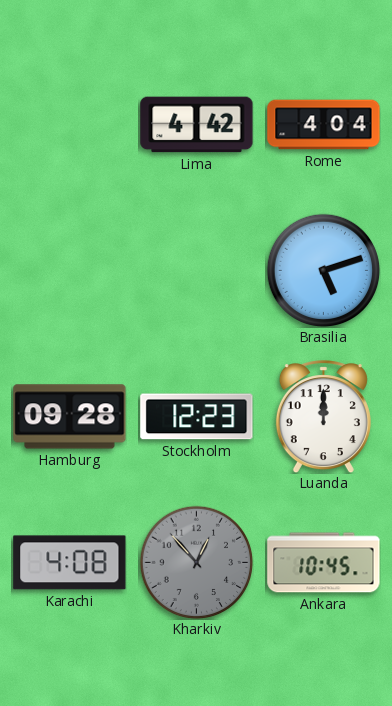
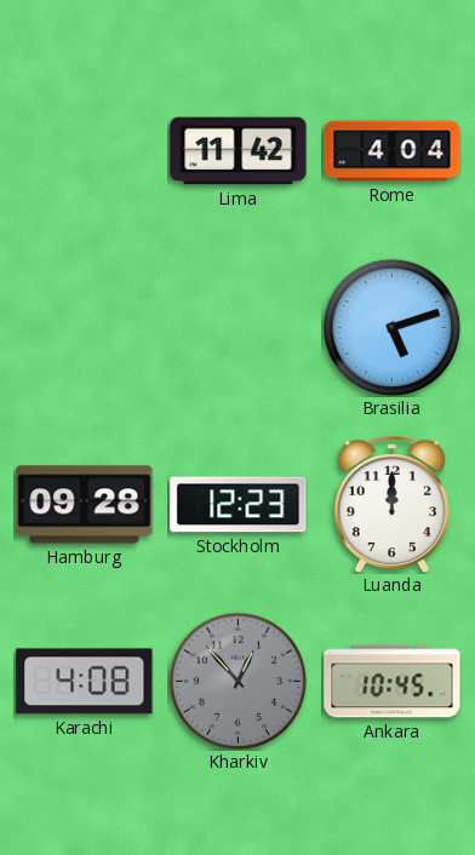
Lima: 4:42 -> 11:42
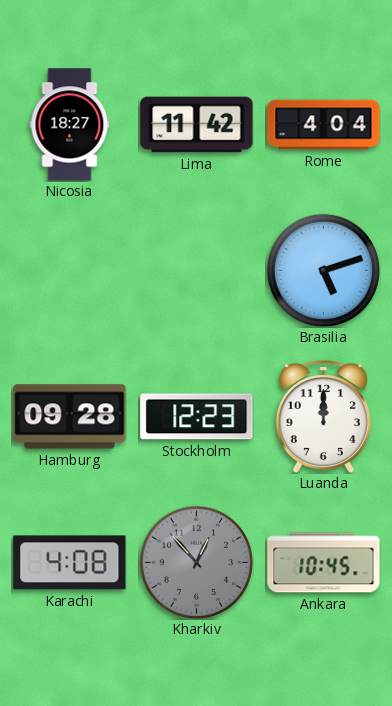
Nicosia: none -> 18:27
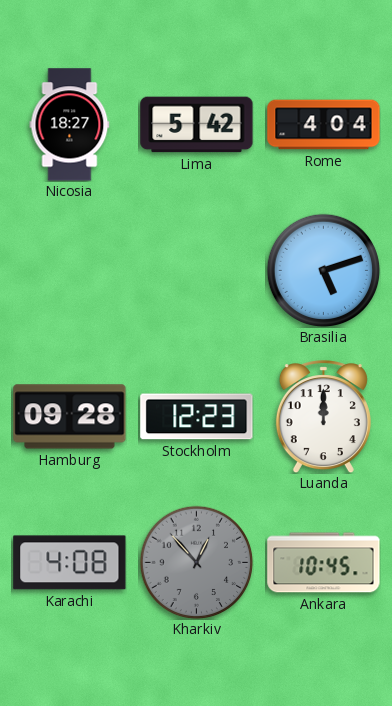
Lima: 11:42 -> 5:42
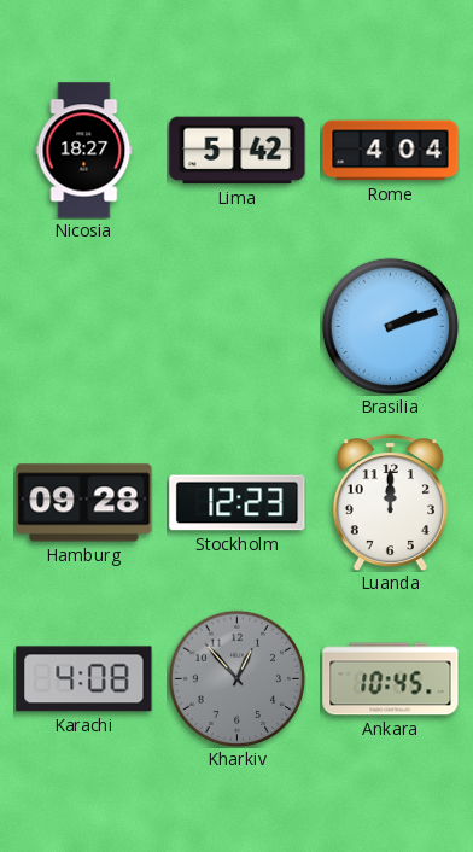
Brasilia: 5:12 -> 2:12
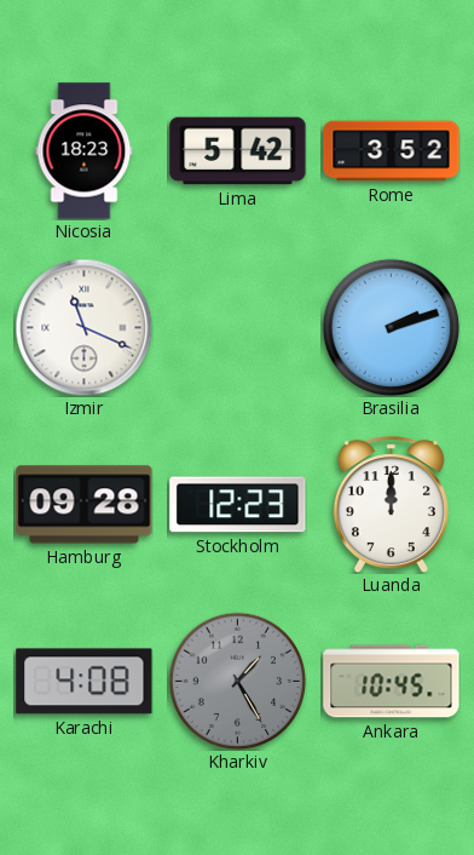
Nicosia: 18:27 -> 18:23
Rome: 4:04 -> 3:52
Izmir: none -> 11:19
Kharkiv: 12:53 -> 1:25
